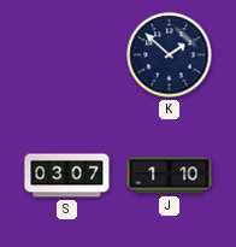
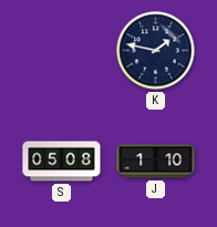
K: 1:52 -> 1:47
S: 03:07 -> 05:08
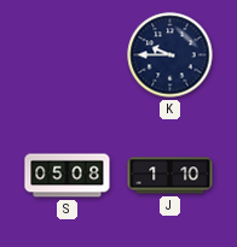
K: 1:47 -> 9:45
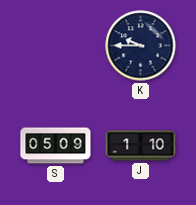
S: 05:08 -> 05:09
